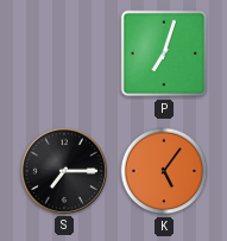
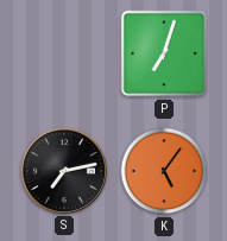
S: 7:15 -> 7:13
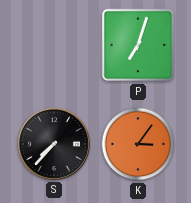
S: 7:13 -> 7:37
K: 5:06 -> 3:06
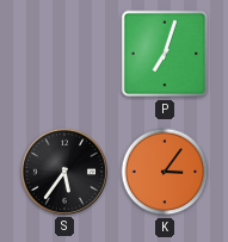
S: 7:37 -> 5:36
